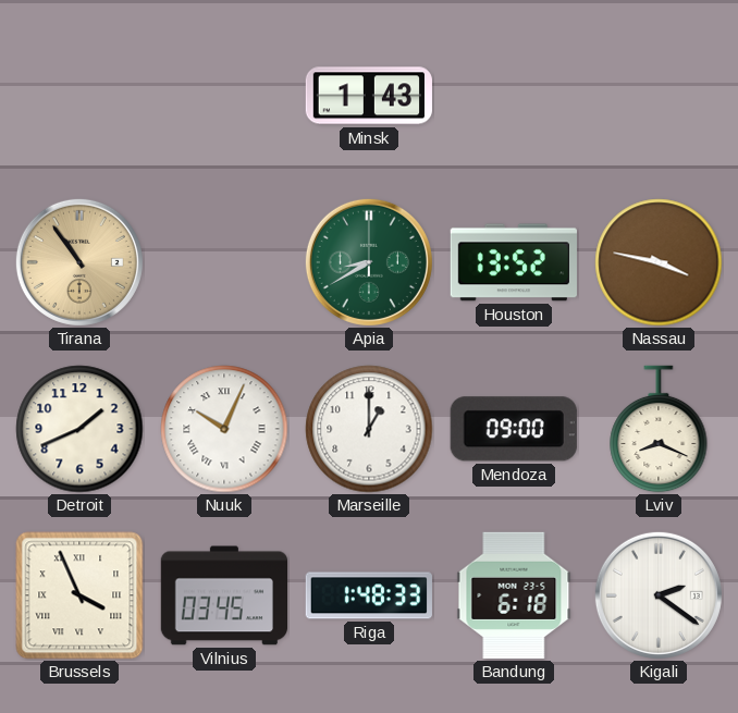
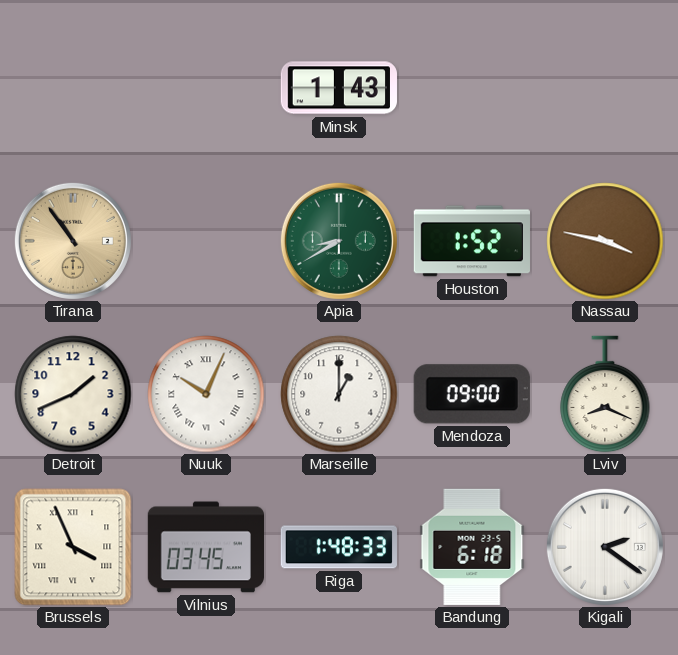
Houston: 13:52 -> 1:52
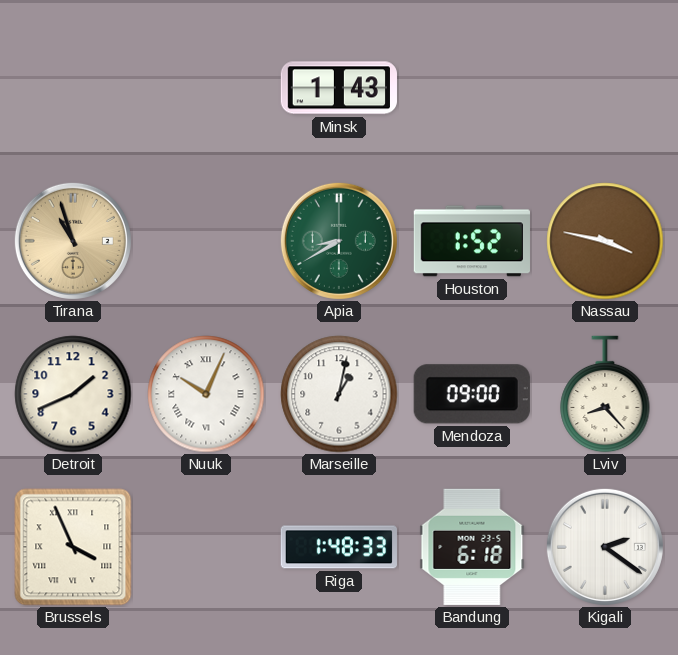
Tirana: 10:54 -> 10:57
Marseille: 1:00 -> 1:02
Lviv: 8:19 -> 8:23
Vilnius: 03:45 -> none
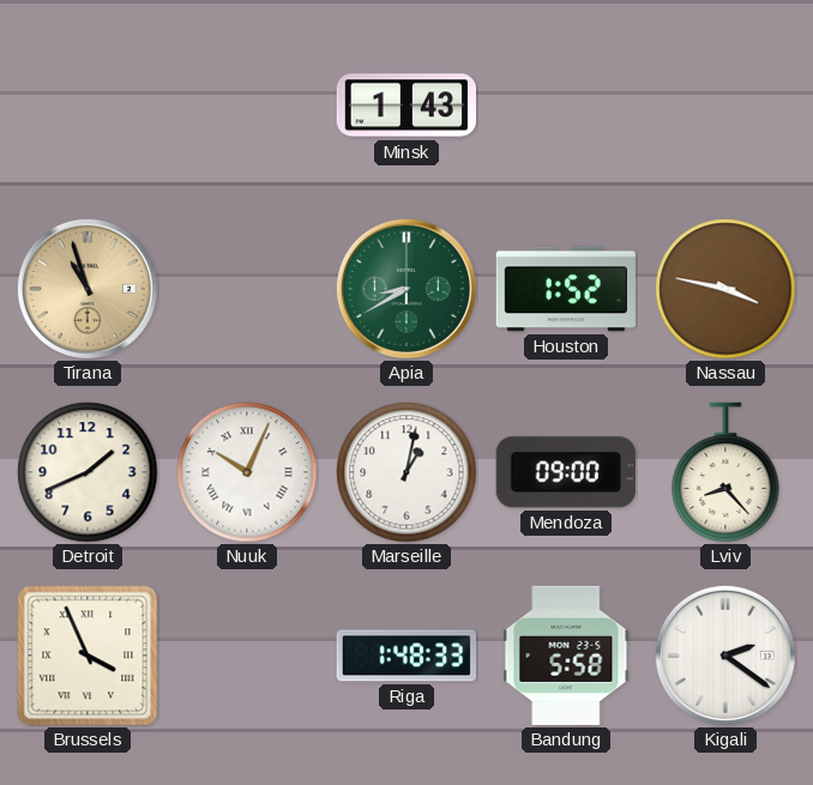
Bandung: 6:18 -> 5:58
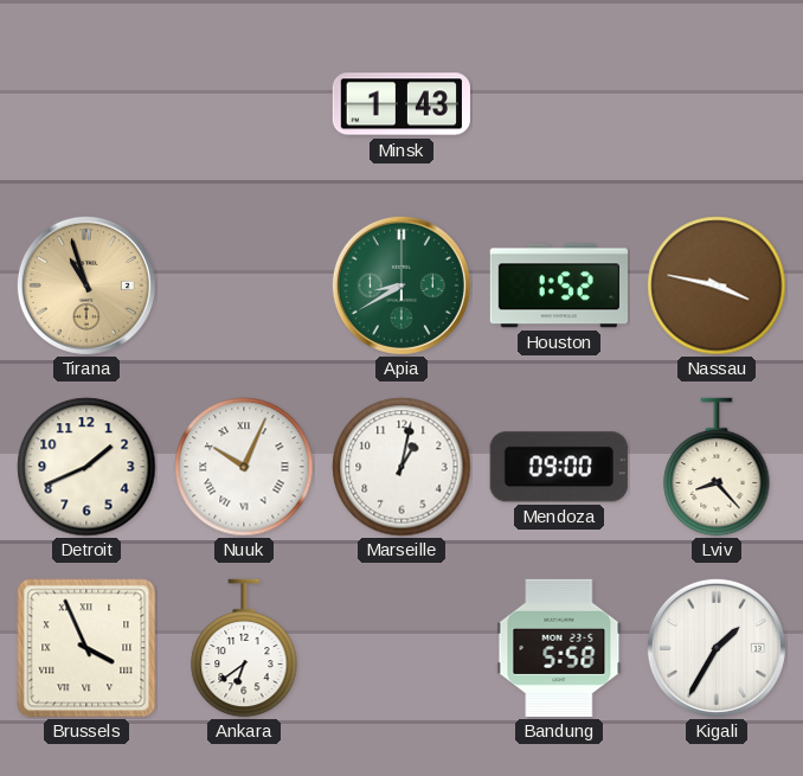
Ankara: none -> 6:39
Riga: 1:48 -> none
Kigali: 2:21 -> 1:35
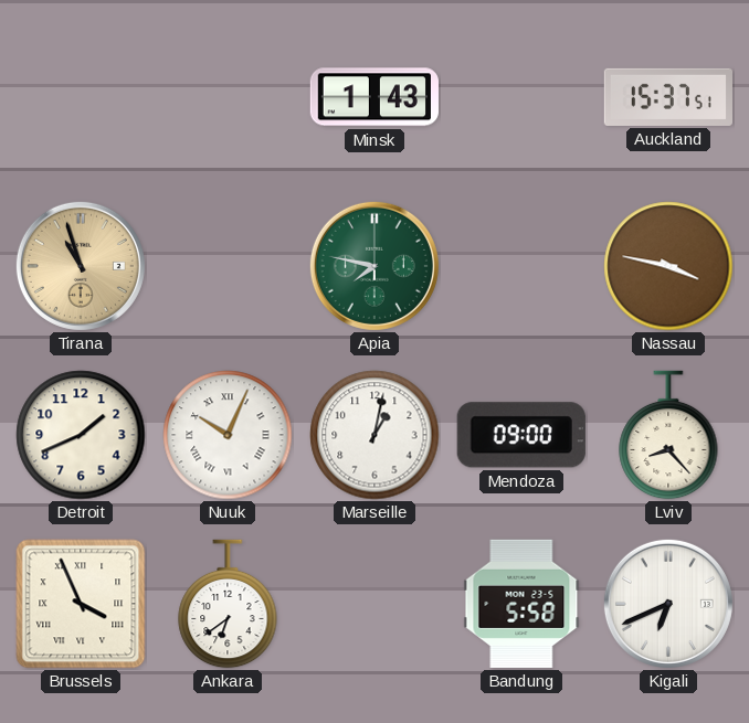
Auckland: none -> 15:37
Apia: 8:40 -> 7:47
Houston: 1:52 -> none
Kigali: 1:35 -> 6:41
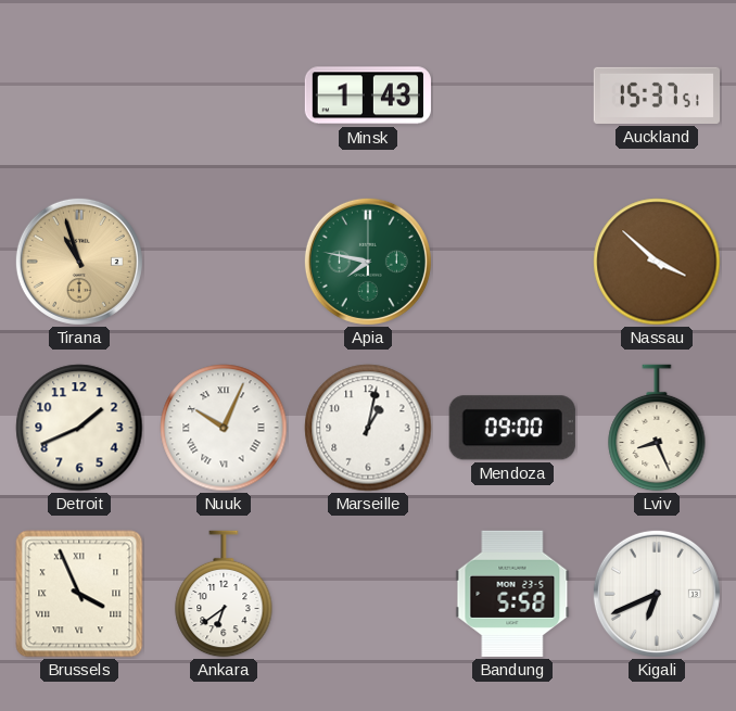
Nassau: 3:47 -> 3:52
Lviv: 8:23 -> 8:26
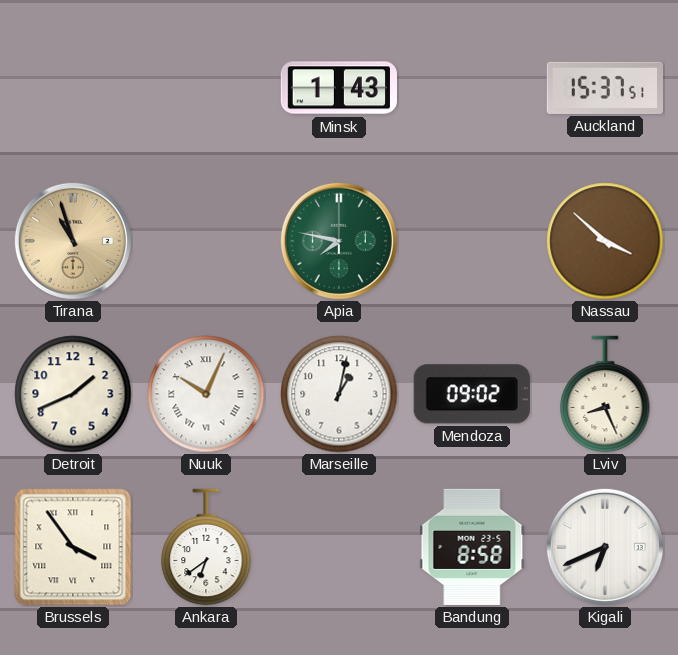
Mendoza: 09:00 -> 09:02
Brussels: 3:56 -> 3:54
Bandung: 5:58 -> 8:58
